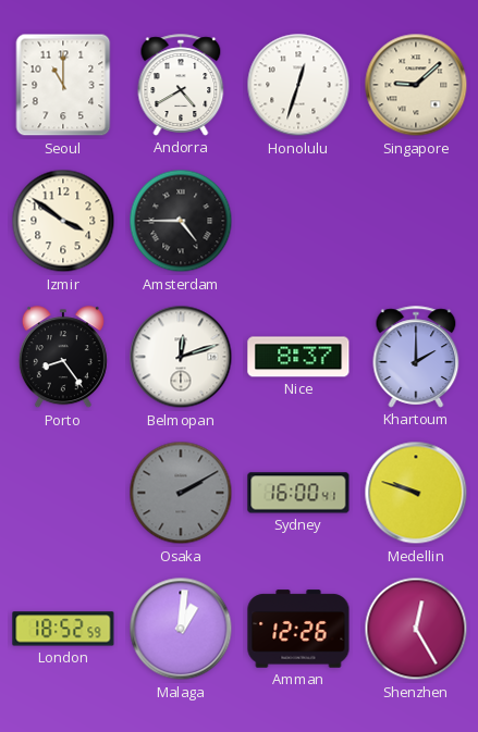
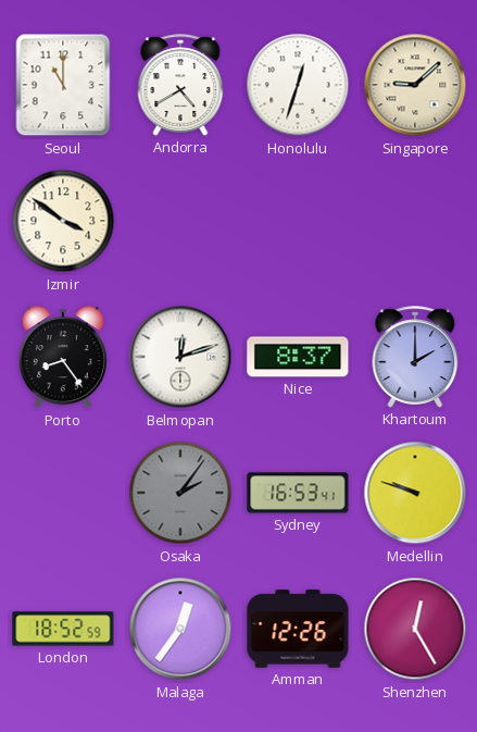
Amsterdam: 4:45 -> none
Osaka: 2:10 -> 2:06
Sydney: 16:00 -> 16:53
Malaga: 1:01 -> 12:36
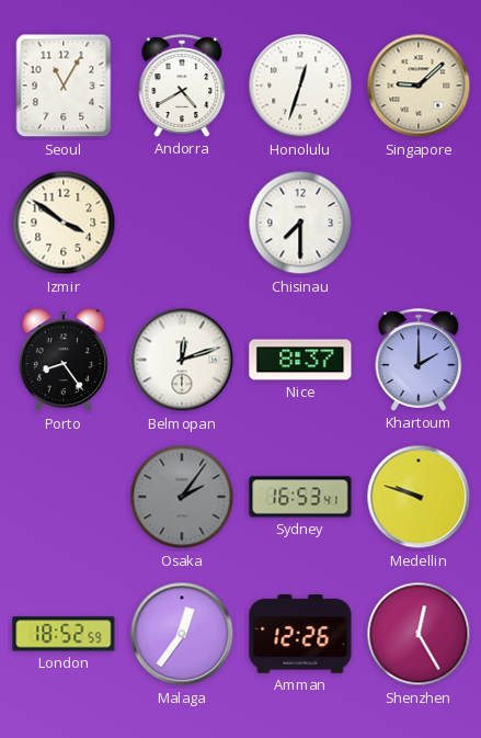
Seoul: 11:00 -> 11:05
Chisinau: none -> 7:30
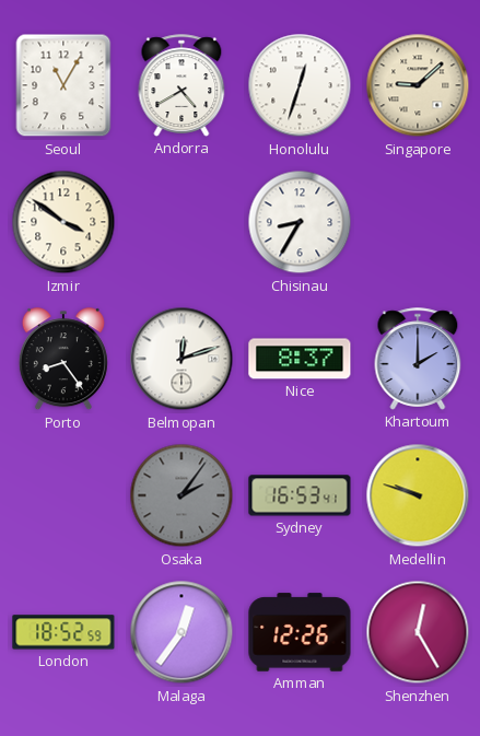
Chisinau: 7:30 -> 8:35
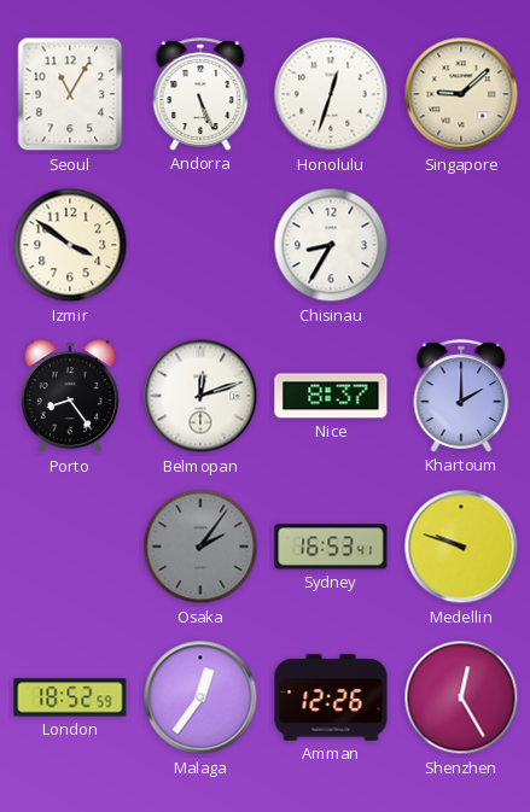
Andorra: 4:40 -> 5:26
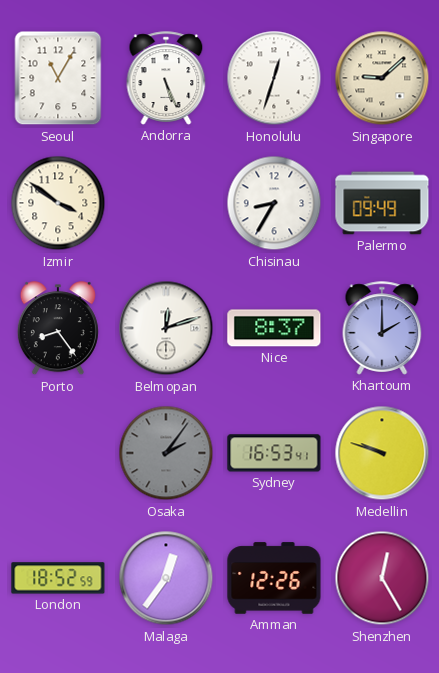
Palermo: none -> 09:49
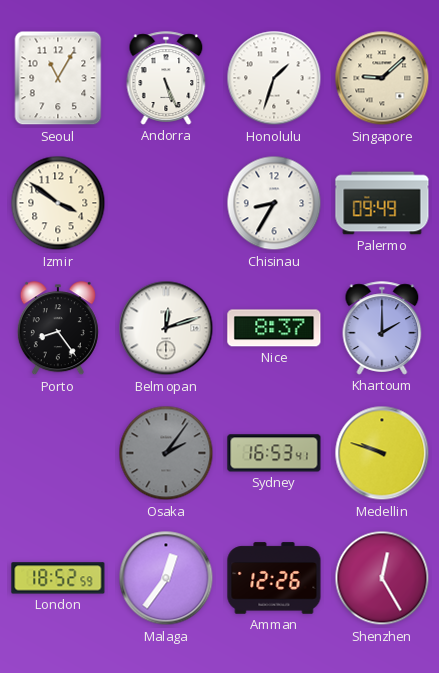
Honolulu: 12:33 -> 1:33
